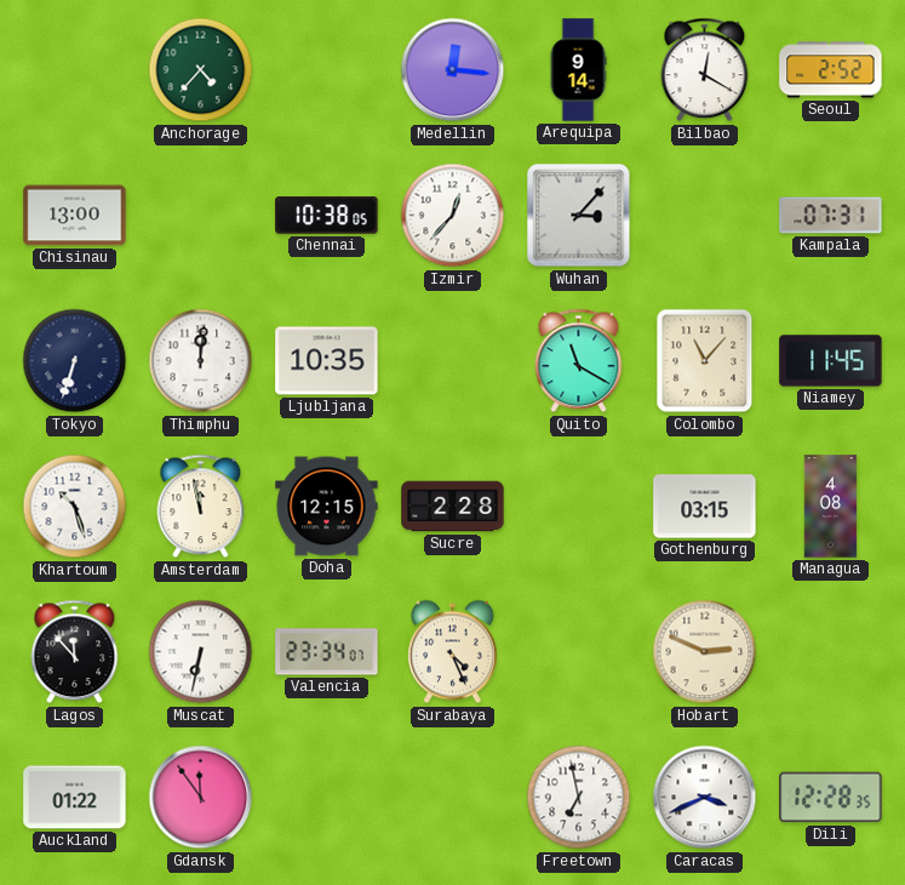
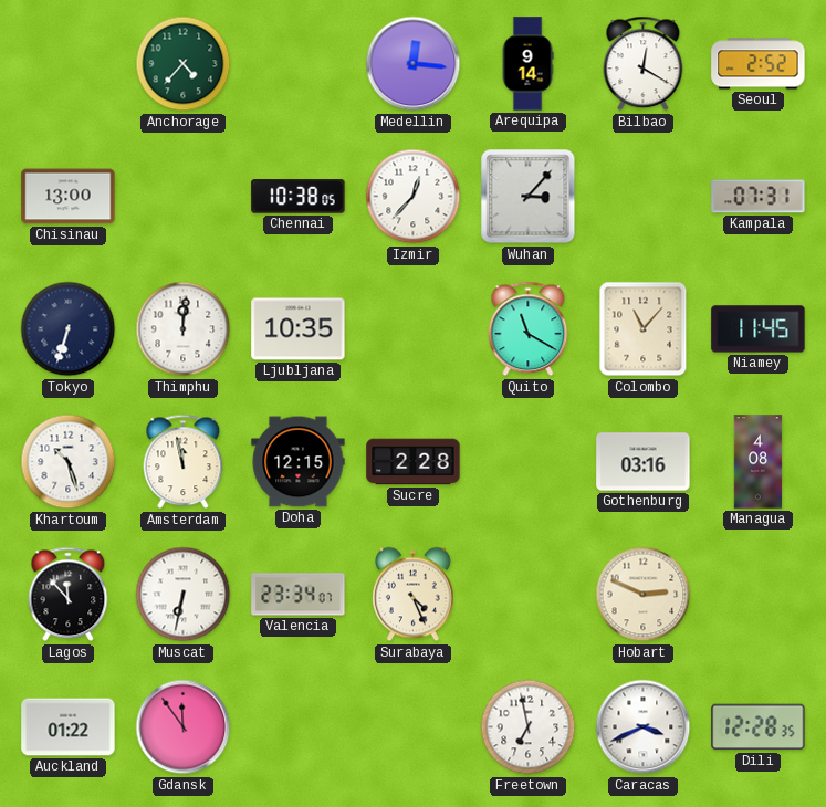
Gothenburg: 03:15 -> 03:16
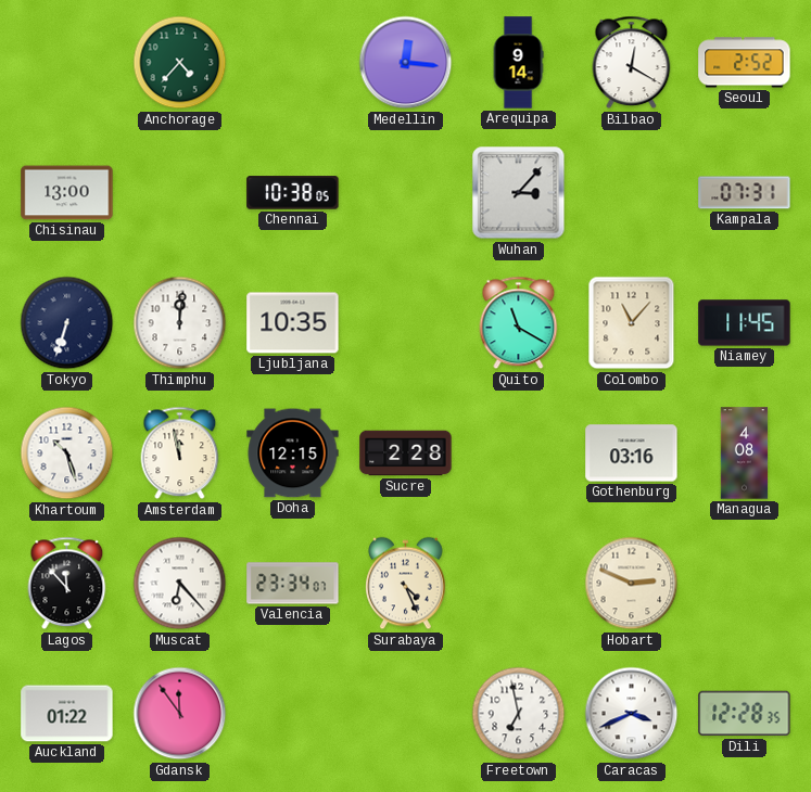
Izmir: 12:37 -> none
Muscat: 6:32 -> 6:23
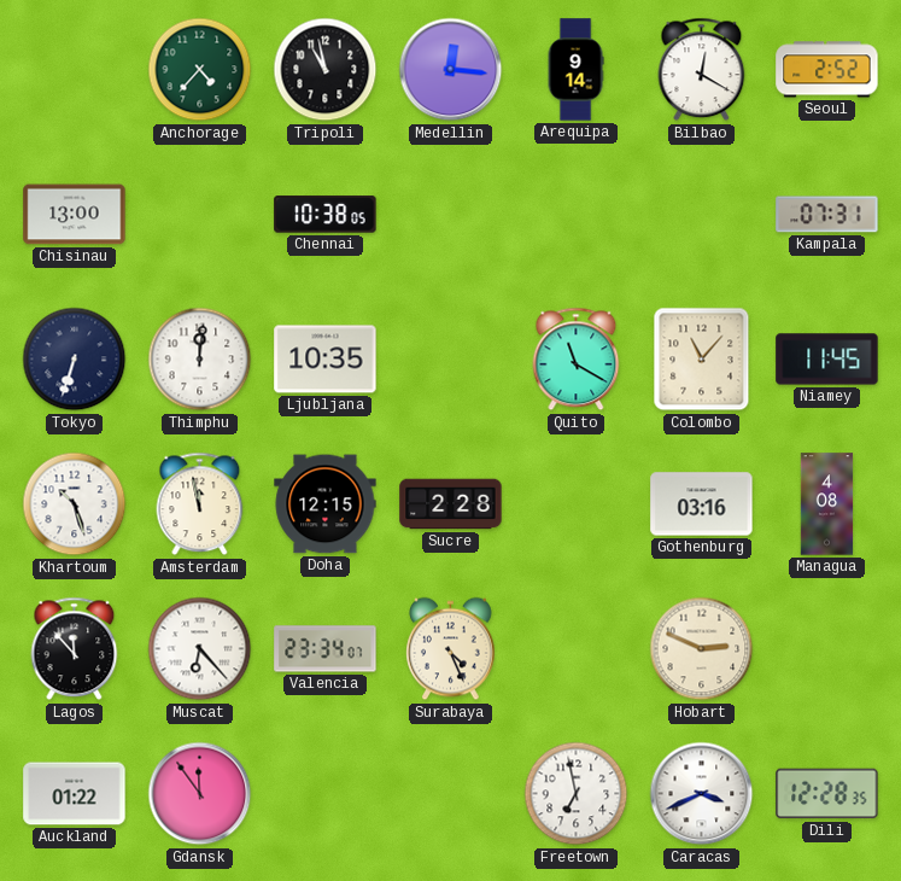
Tripoli: none -> 10:58
Wuhan: 3:07 -> none
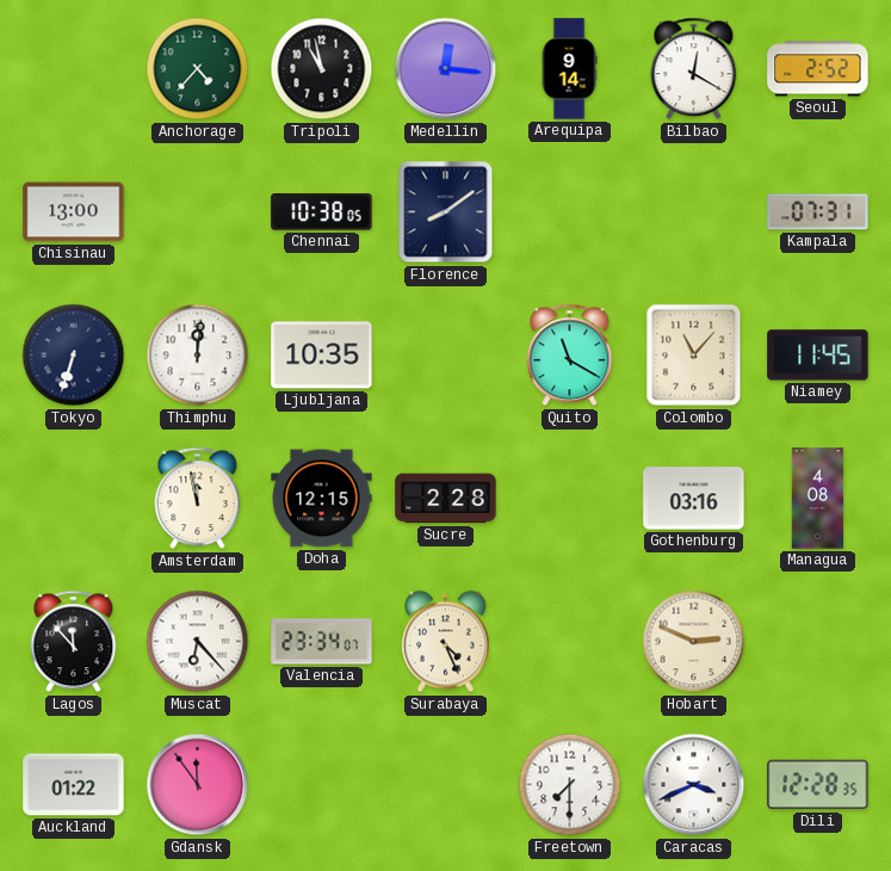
Florence: none -> 8:09
Khartoum: 10:27 -> none
Freetown: 6:58 -> 7:30
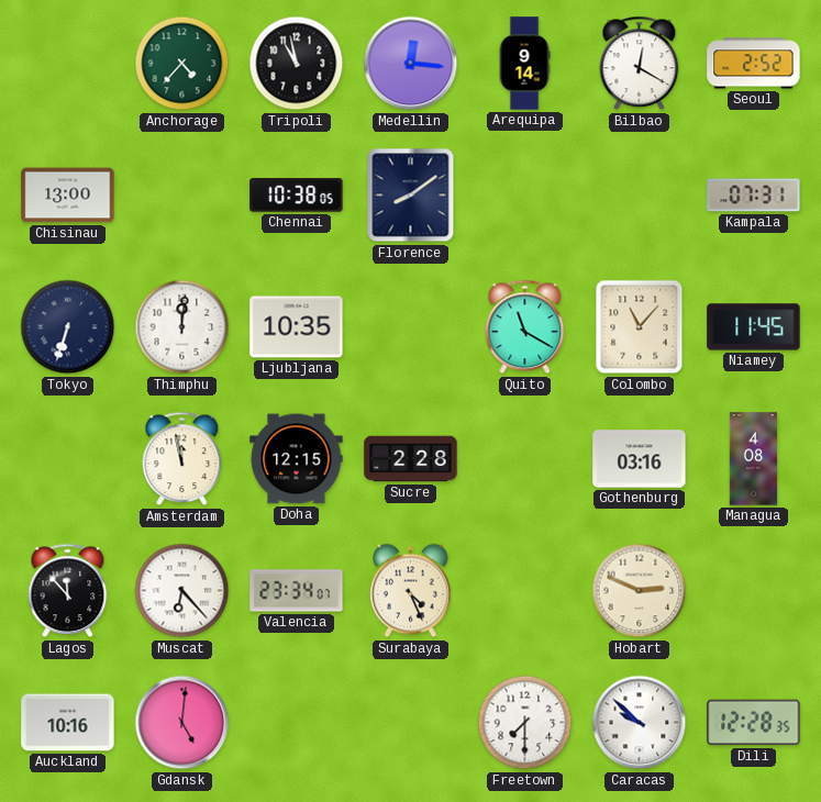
Auckland: 01:22 -> 10:16
Gdansk: 11:54 -> 5:01
Caracas: 3:41 -> 9:52
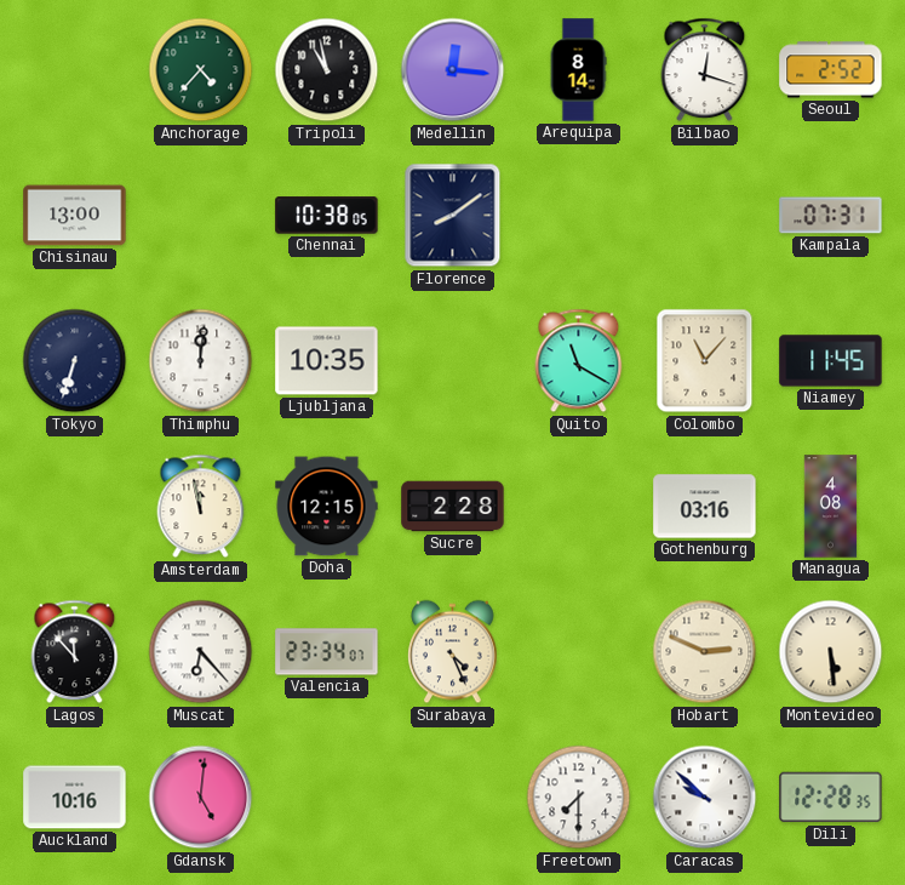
Arequipa: 9:14 -> 8:14
Bilbao: 12:20 -> 12:18
Montevideo: none -> 5:29
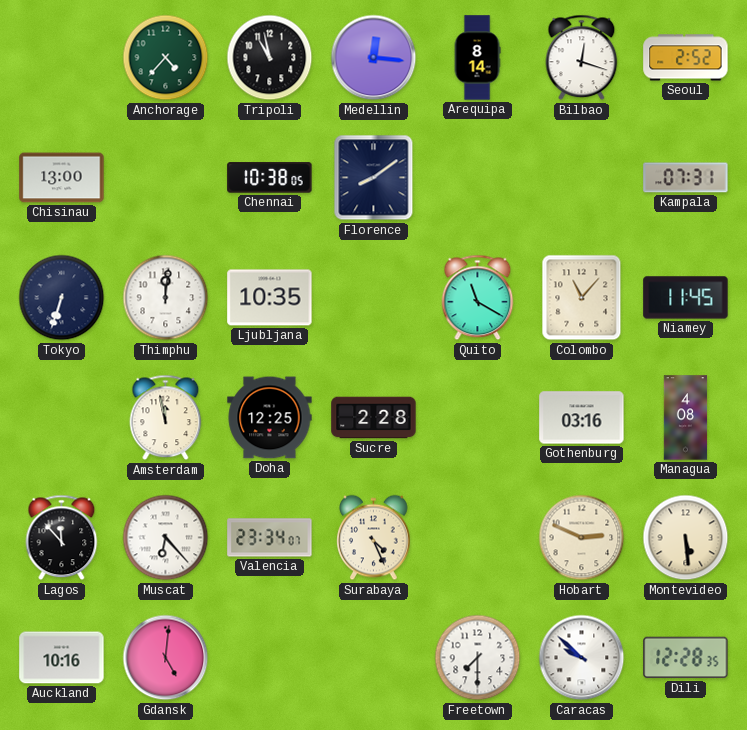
Doha: 12:15 -> 12:25
